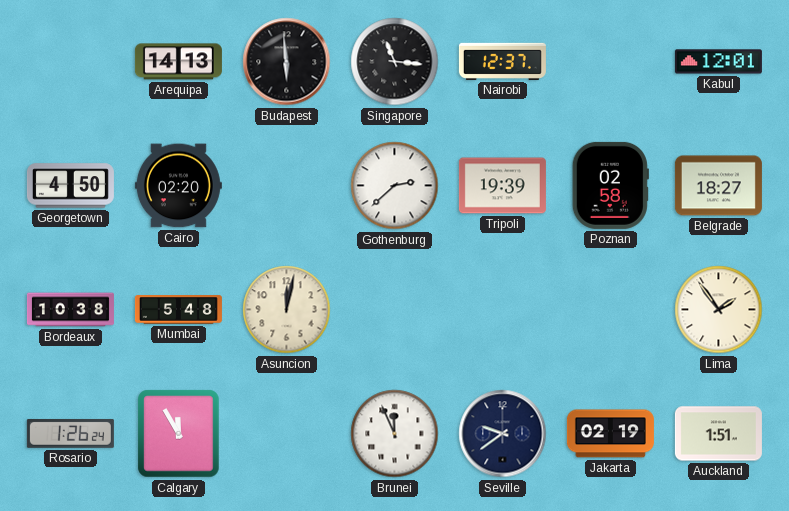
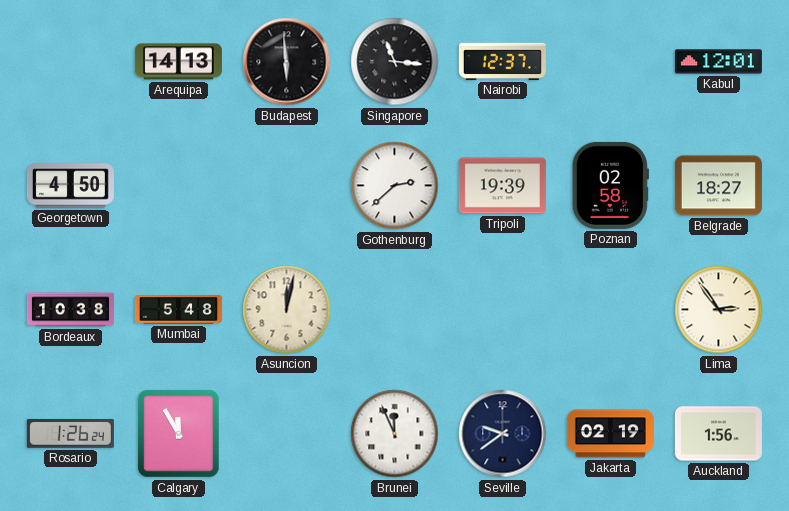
Cairo: 02:20 -> none
Lima: 1:54 -> 2:54
Auckland: 1:51 -> 1:56
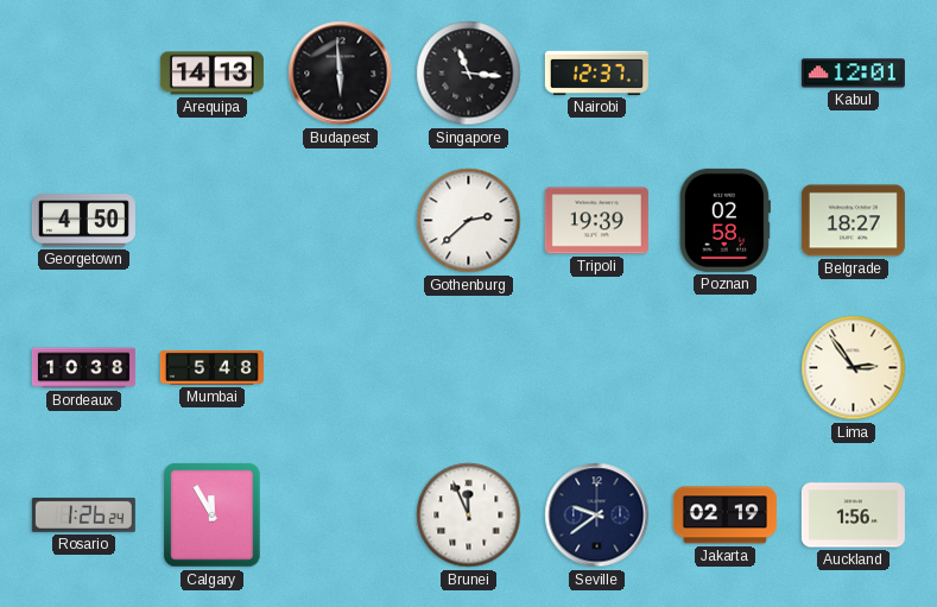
Asuncion: 12:02 -> none
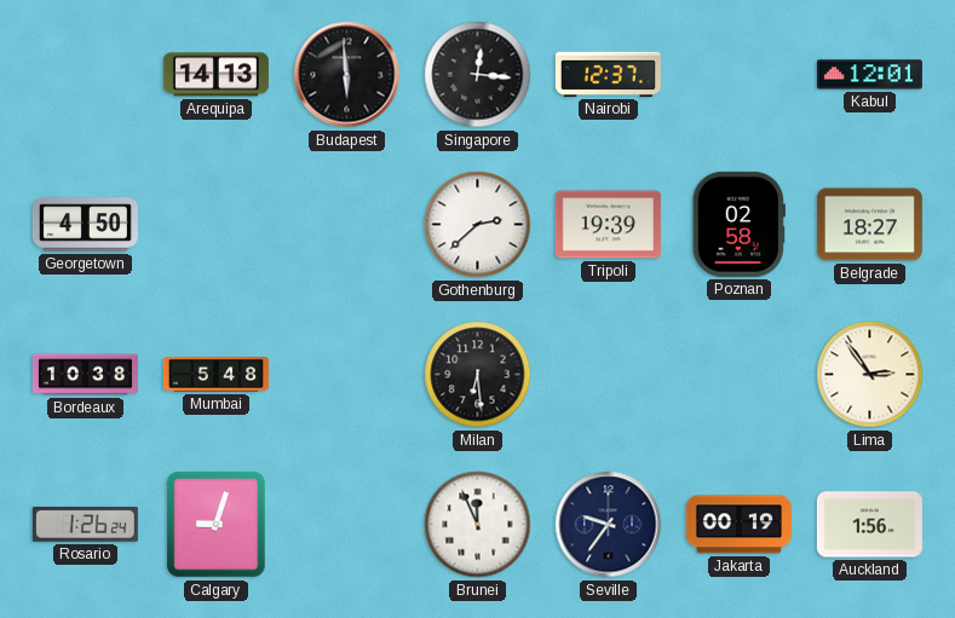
Singapore: 11:16 -> 12:16
Milan: none -> 6:29
Calgary: 11:55 -> 9:03
Seville: 9:39 -> 9:36
Jakarta: 02:19 -> 00:19
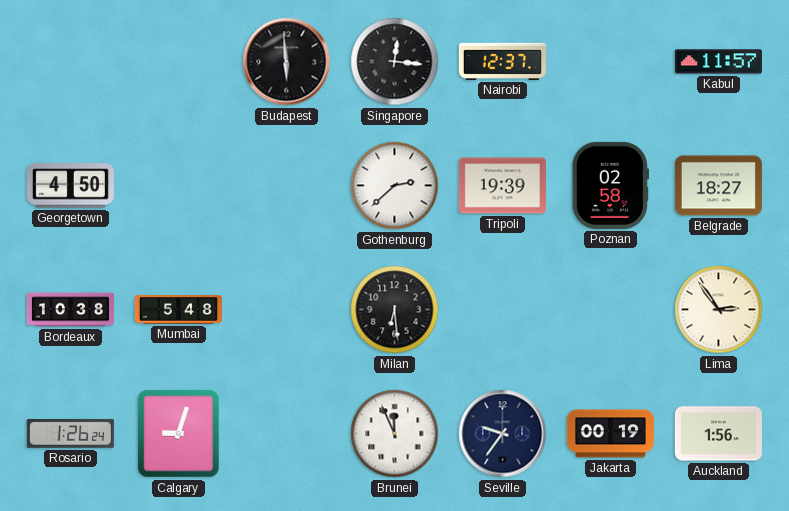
Arequipa: 14:13 -> none
Kabul: 12:01 -> 11:57
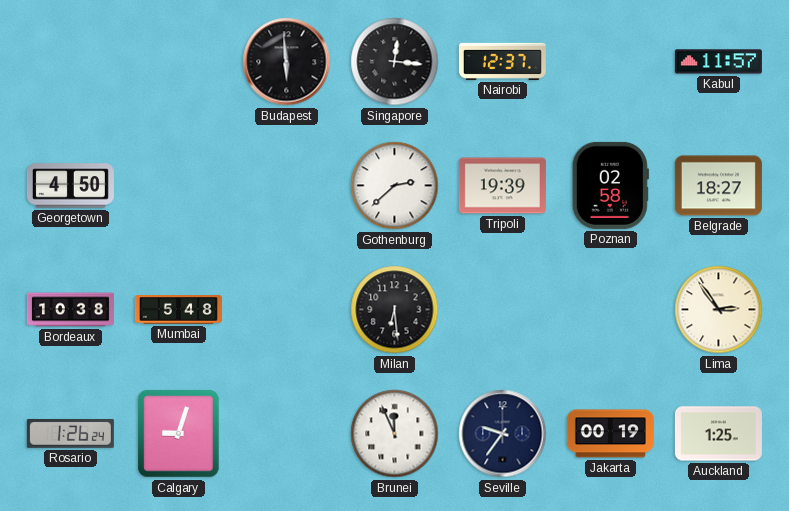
Auckland: 1:56 -> 1:25
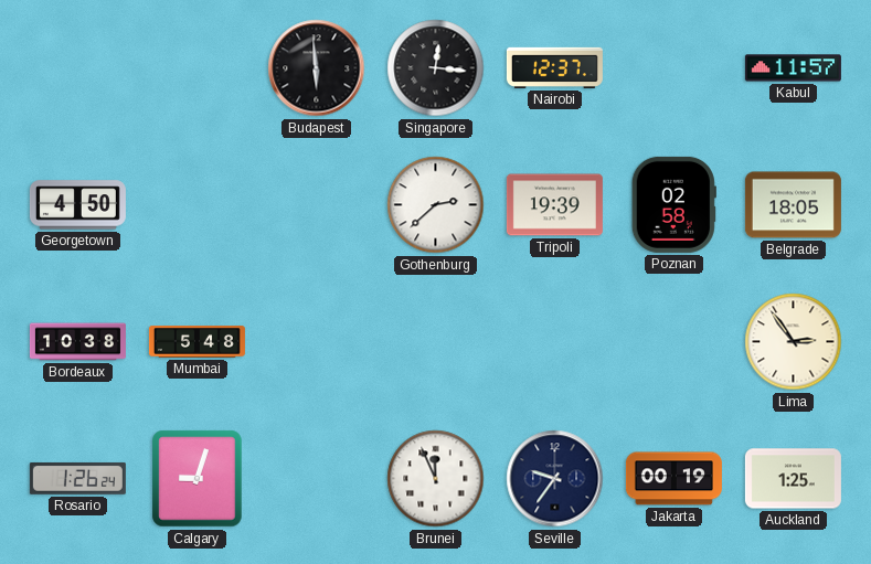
Belgrade: 18:27 -> 18:05
Milan: 6:29 -> none
